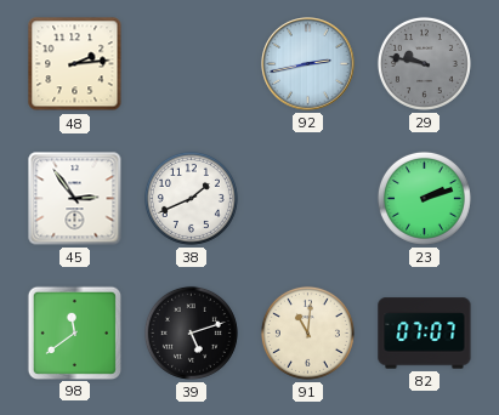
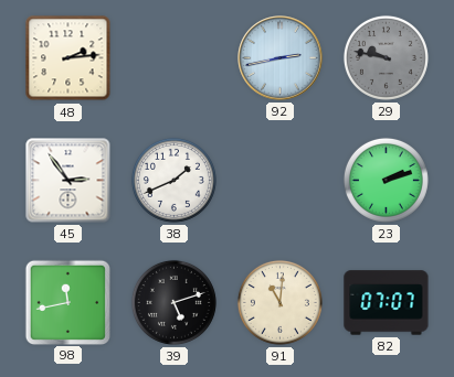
98: 11:39 -> 11:43
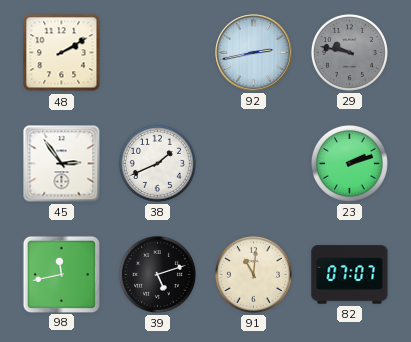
48: 2:14 -> 2:10
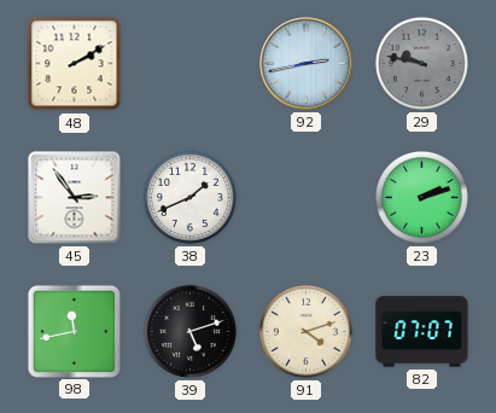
91: 11:01 -> 4:12
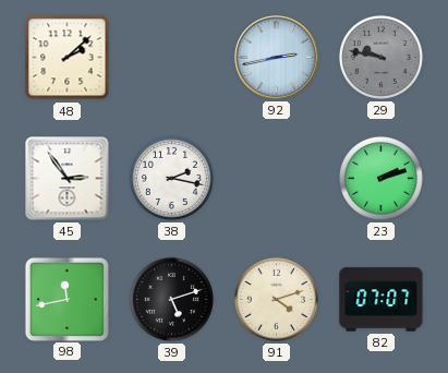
48: 2:10 -> 2:08
38: 1:41 -> 2:17
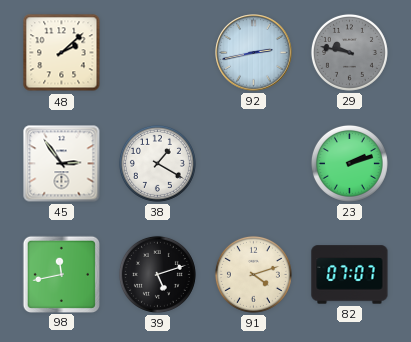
38: 2:17 -> 1:20
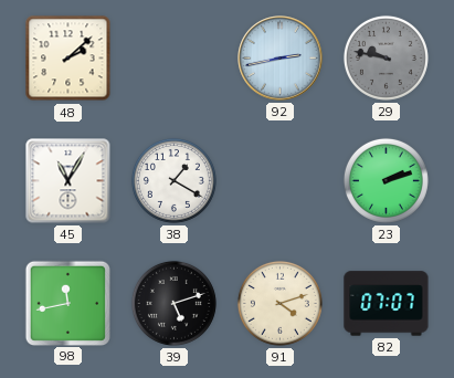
45: 2:54 -> 11:05
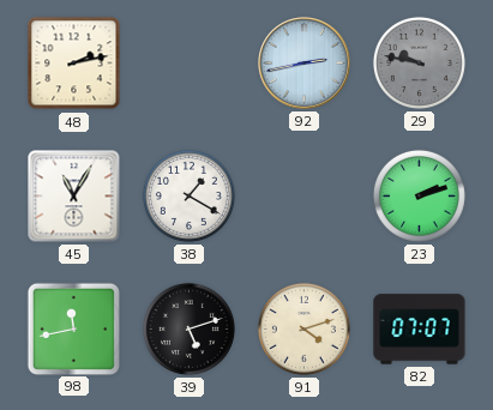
48: 2:08 -> 2:13
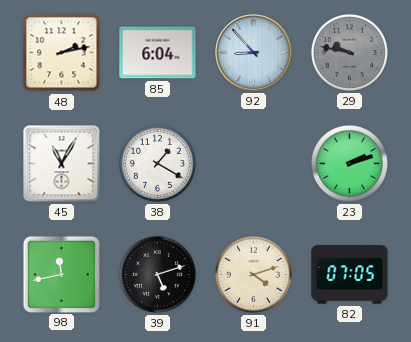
85: none -> 6:04
92: 2:43 -> 8:53
82: 07:07 -> 07:05
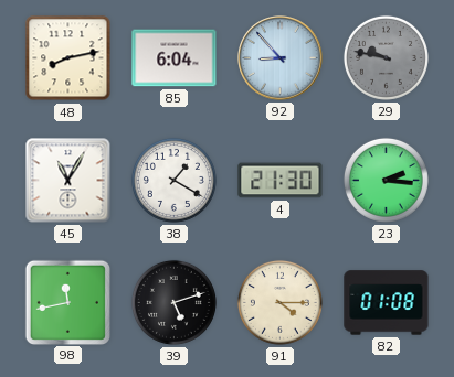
48: 2:13 -> 8:13
4: none -> 21:30
23: 2:12 -> 2:16
91: 4:12 -> 4:15
82: 07:05 -> 01:08
